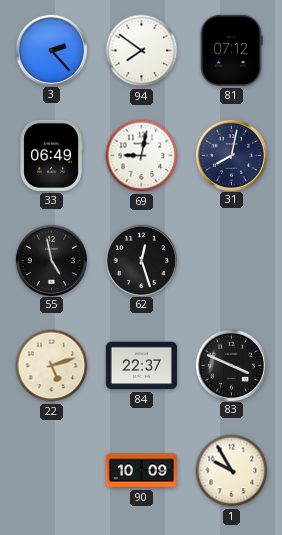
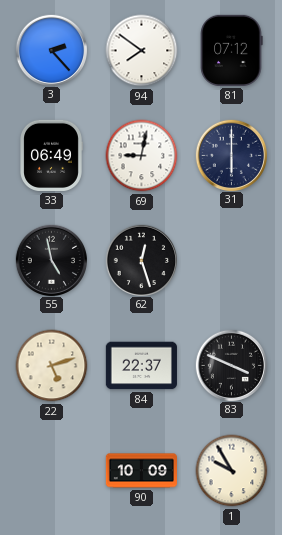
31: 8:02 -> 6:00
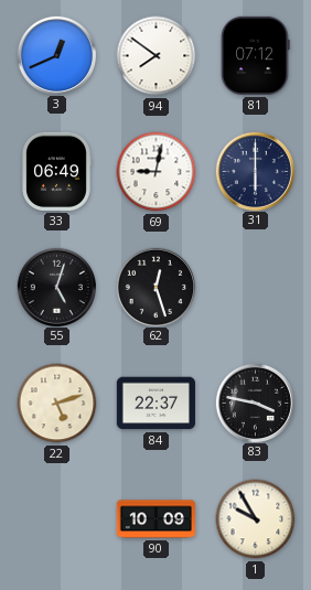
3: 2:23 -> 12:41
55: 4:58 -> 5:03
83: 3:49 -> 3:47
